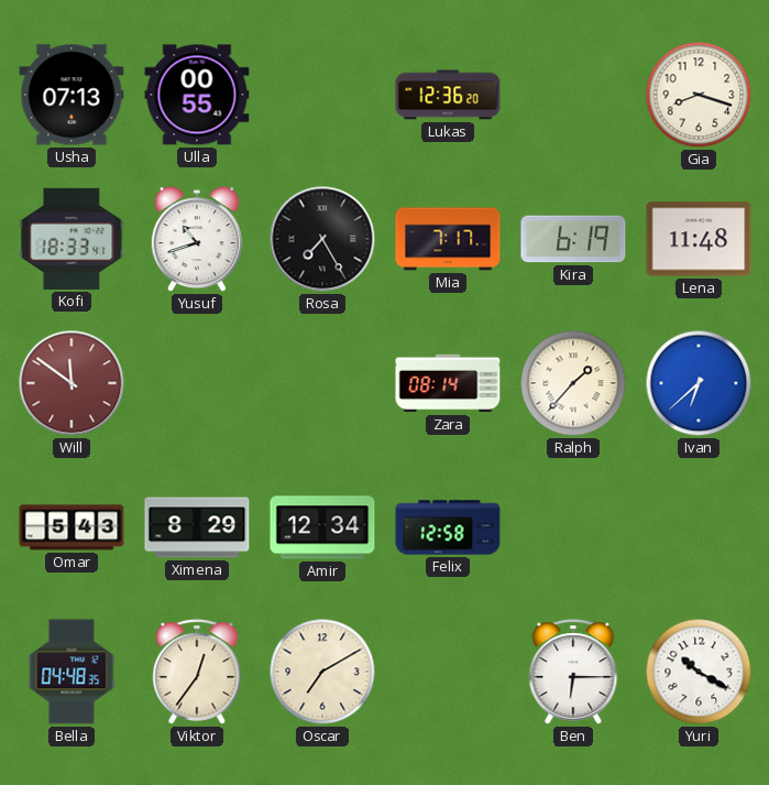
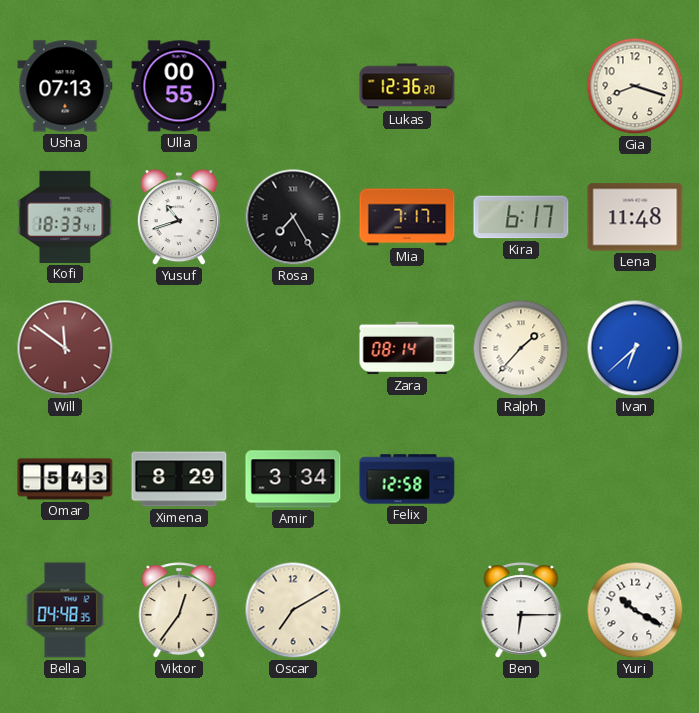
Kira: 6:19 -> 6:17
Amir: 12:34 -> 3:34
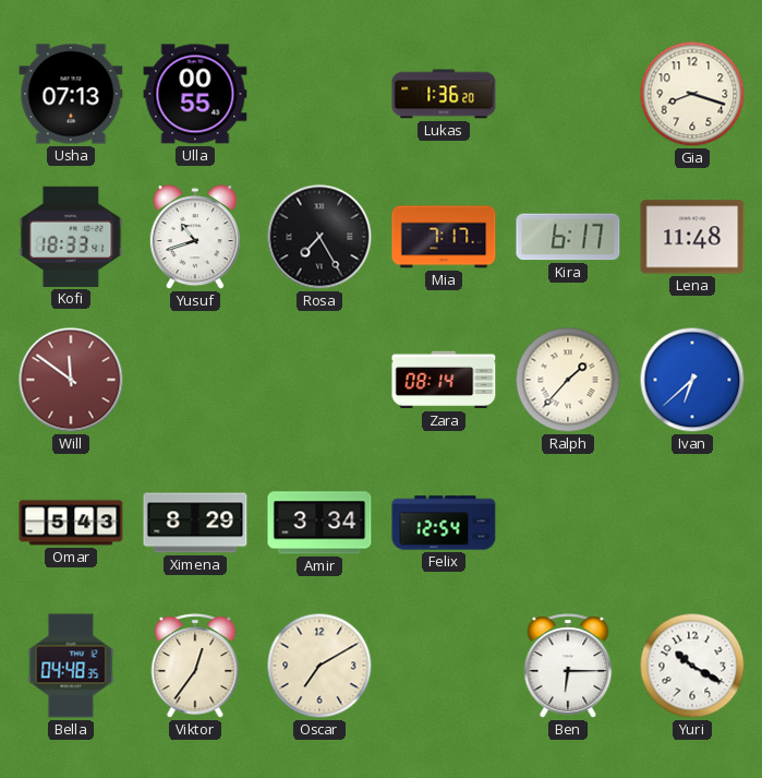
Lukas: 12:36 -> 1:36
Felix: 12:58 -> 12:54
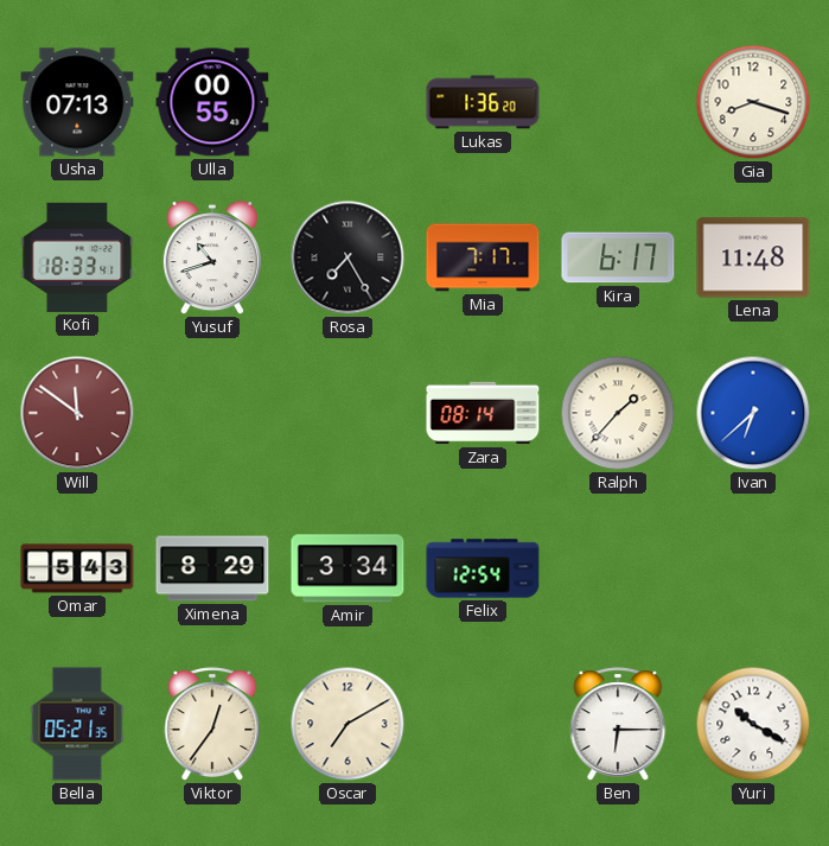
Bella: 04:48 -> 05:21
